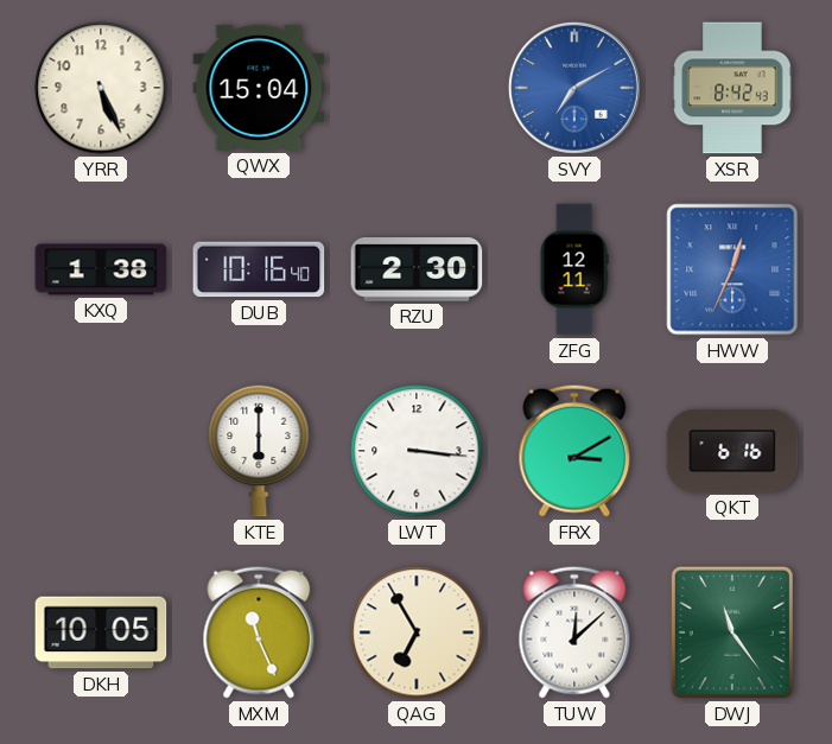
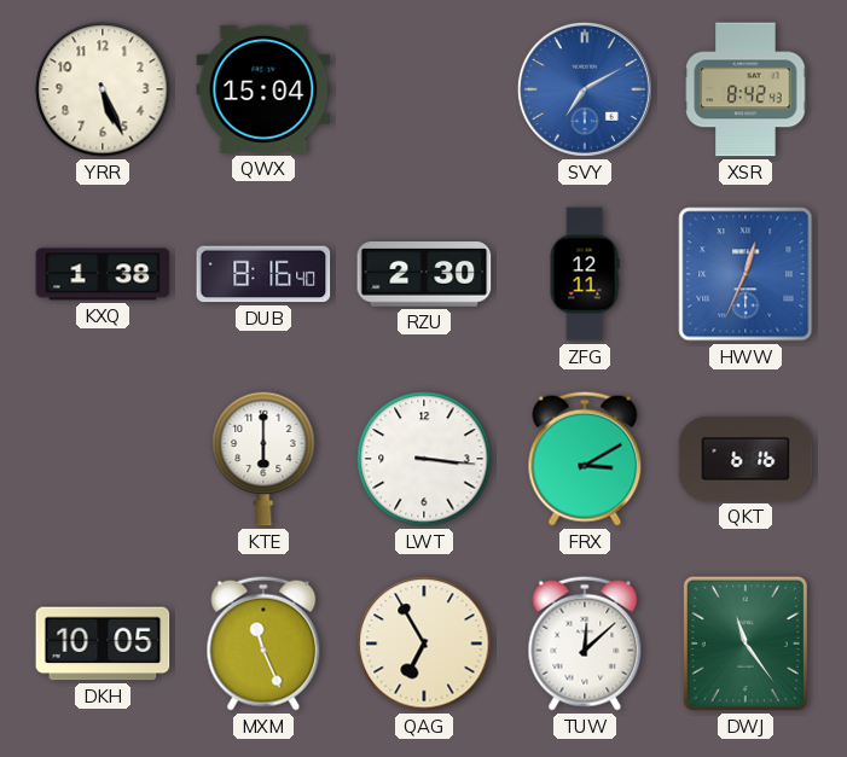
DUB: 10:16 -> 8:16
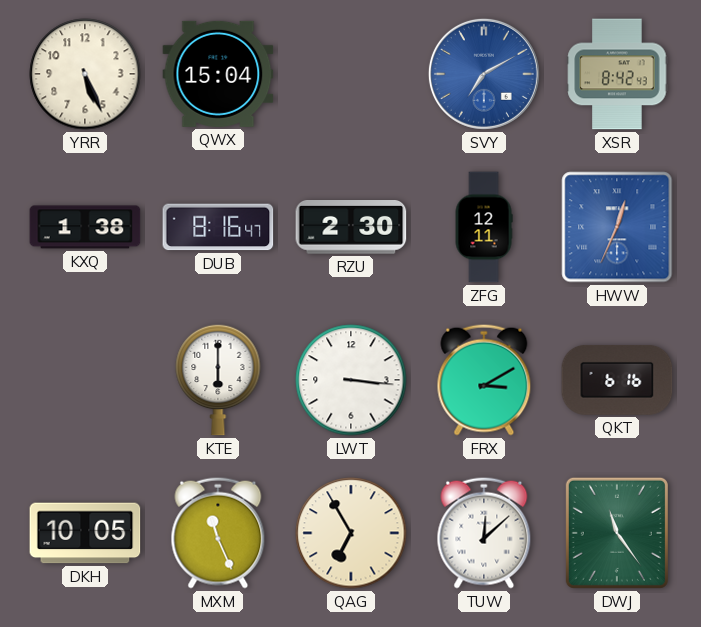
DUB: 8:16:40 -> 8:16:47
